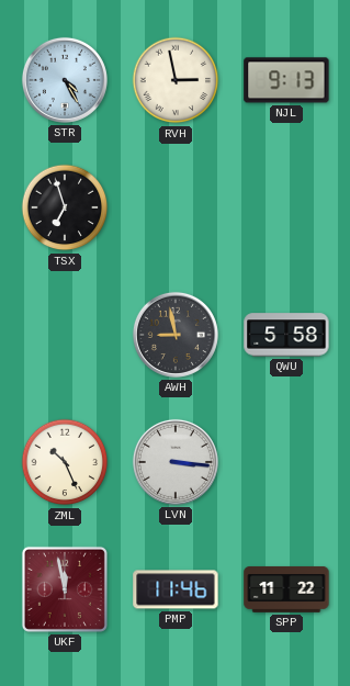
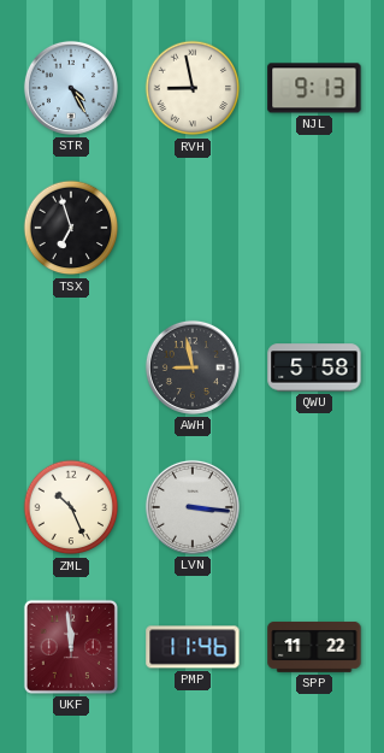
RVH: 2:58 -> 8:58
UKF: 11:58 -> 11:59
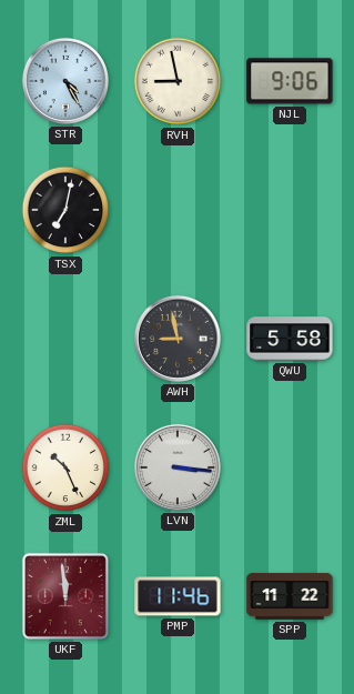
NJL: 9:13 -> 9:06
TSX: 6:57 -> 7:02
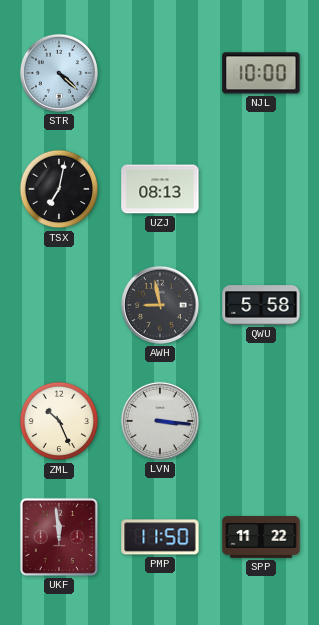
STR: 4:25 -> 4:22
RVH: 8:58 -> none
NJL: 9:06 -> 10:00
UZJ: none -> 08:13
PMP: 11:46 -> 11:50
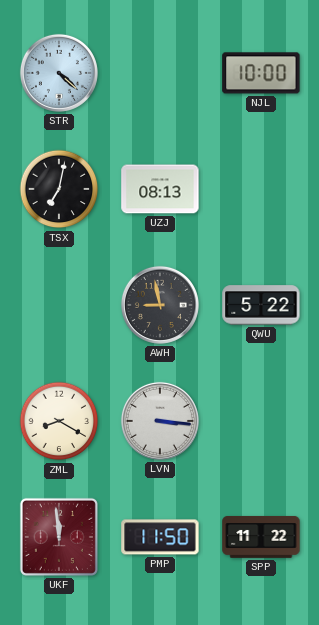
QWU: 5:58 -> 5:22
ZML: 10:26 -> 8:20
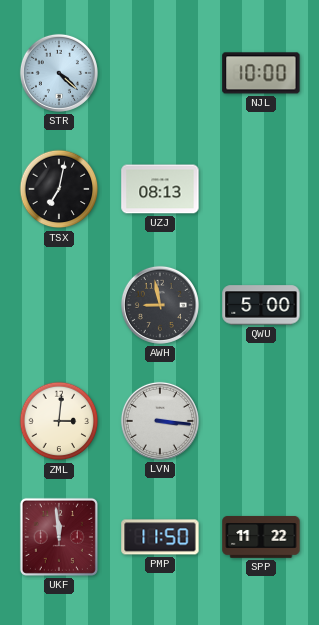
QWU: 5:22 -> 5:00
ZML: 8:20 -> 3:01
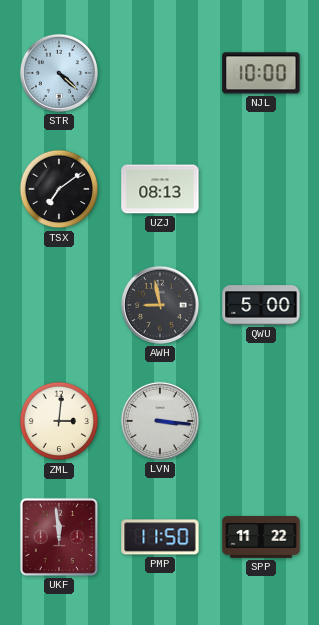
TSX: 7:02 -> 7:09
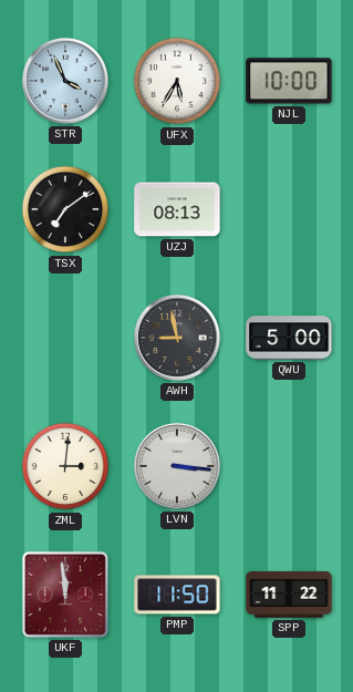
STR: 4:22 -> 3:56
UFX: none -> 5:35
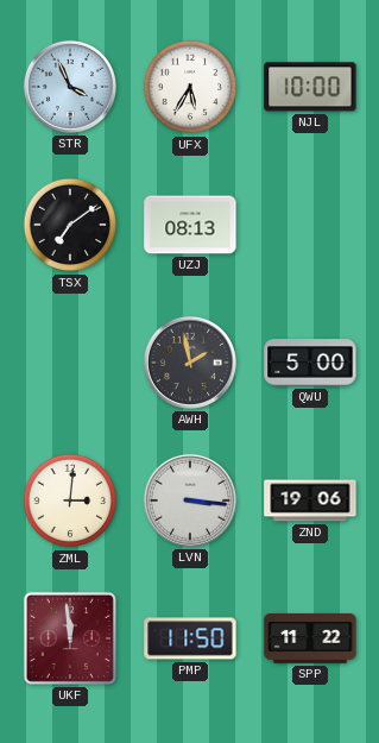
AWH: 8:58 -> 1:58
ZND: none -> 19:06
